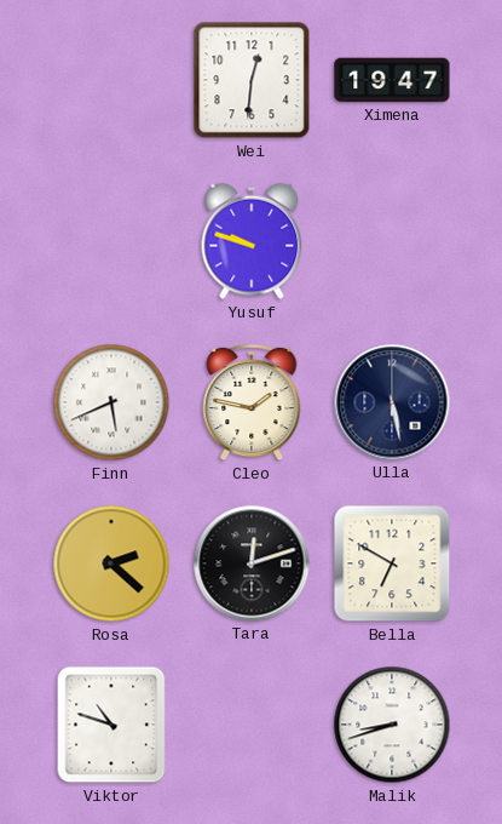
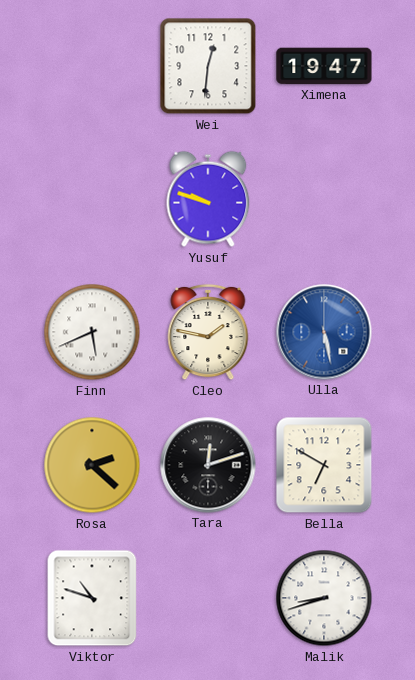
Ulla dial: navy -> blue
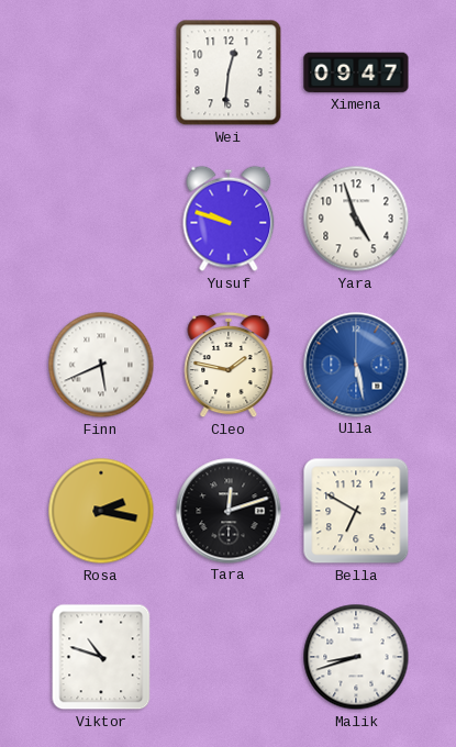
Ximena: 19:47 -> 09:47
Yara: none -> 4:57
Rosa: 2:22 -> 2:17
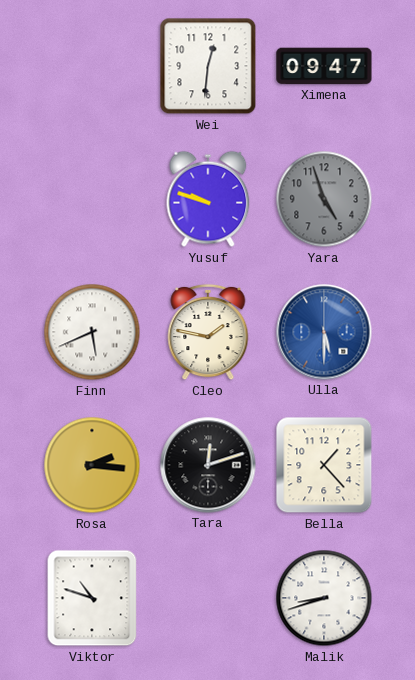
Yara dial: white -> grey
Ulla: 5:28 -> 5:30
Rosa: 2:17 -> 2:16
Bella: 6:50 -> 1:23
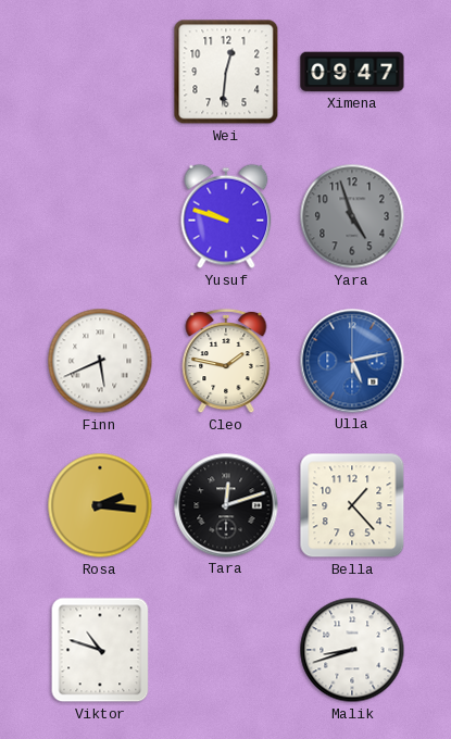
Ulla: 5:30 -> 5:13
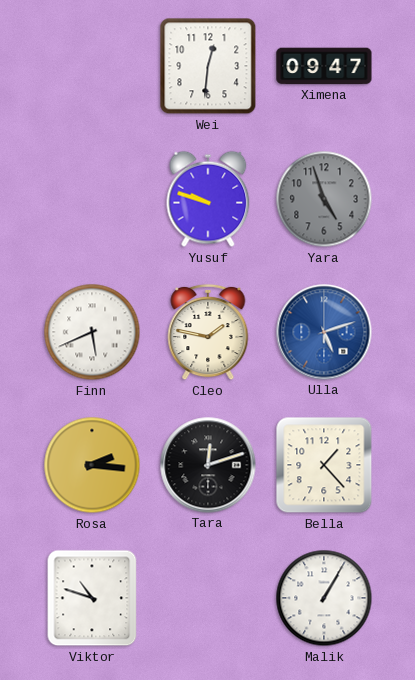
Ulla: 5:13 -> 5:12
Malik: 8:42 -> 1:05
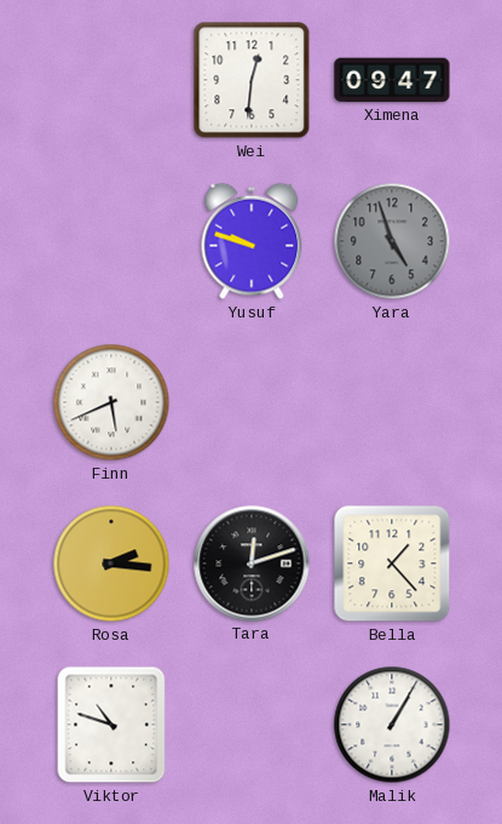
Cleo: 1:47 -> none
Ulla: 5:12 -> none
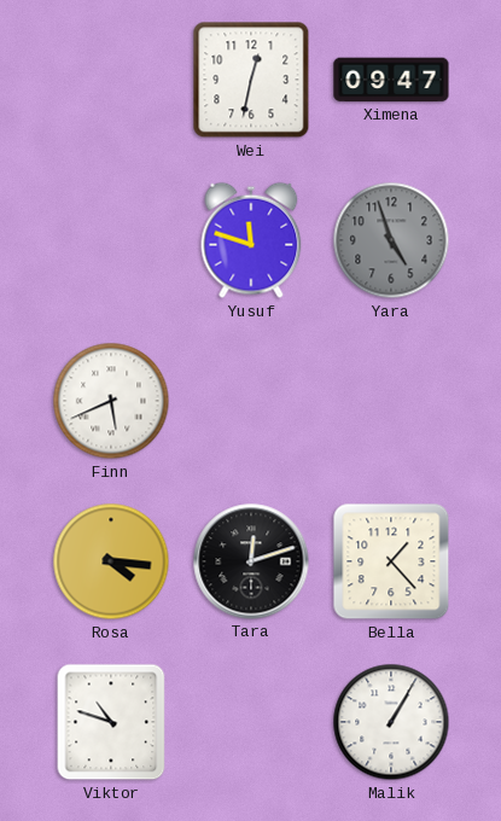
Wei: 12:31 -> 12:32
Yusuf: 9:48 -> 11:48
Rosa: 2:16 -> 4:16
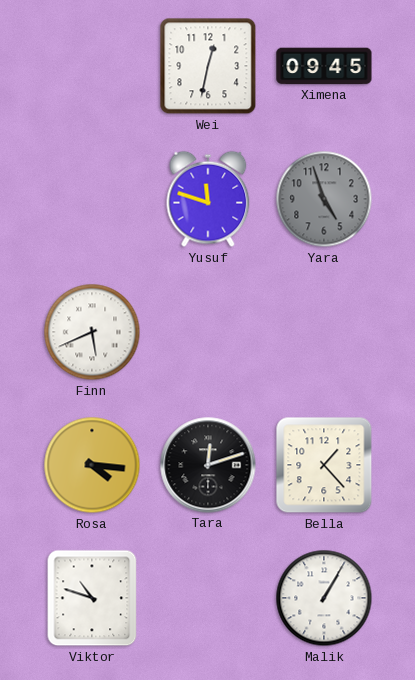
Ximena: 09:47 -> 09:45
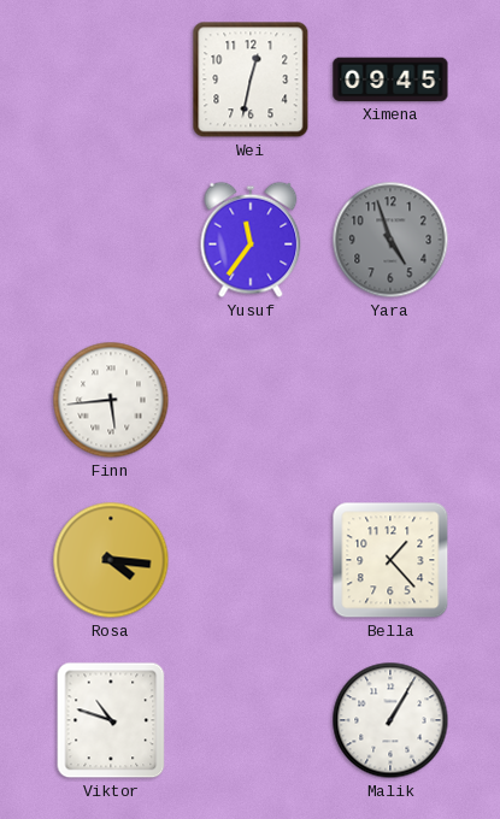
Yusuf: 11:48 -> 11:36
Finn: 5:41 -> 5:44
Tara: 12:12 -> none
